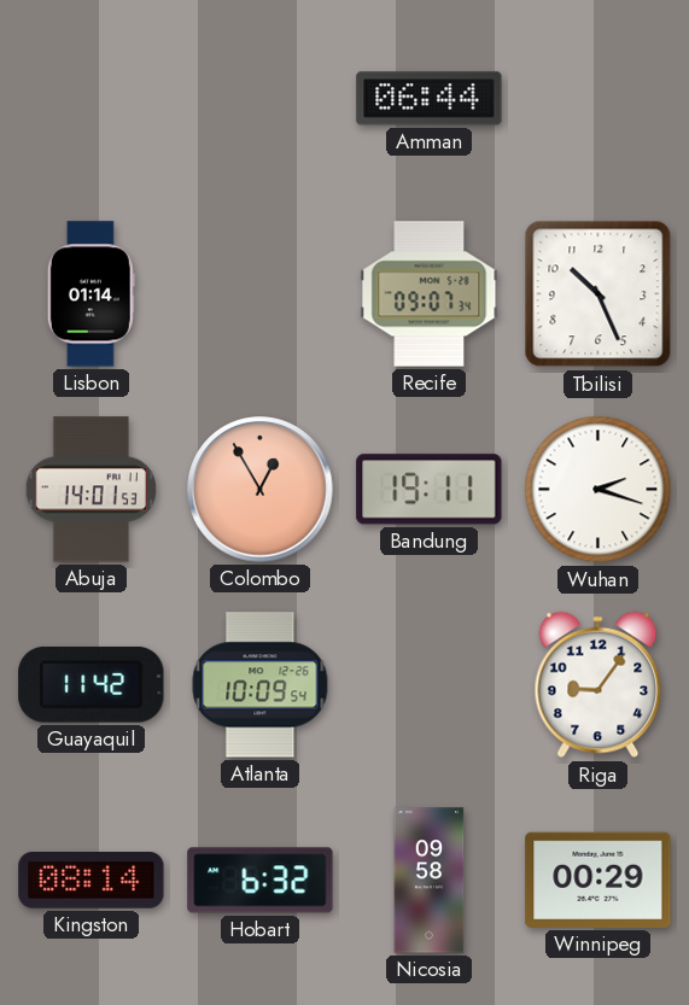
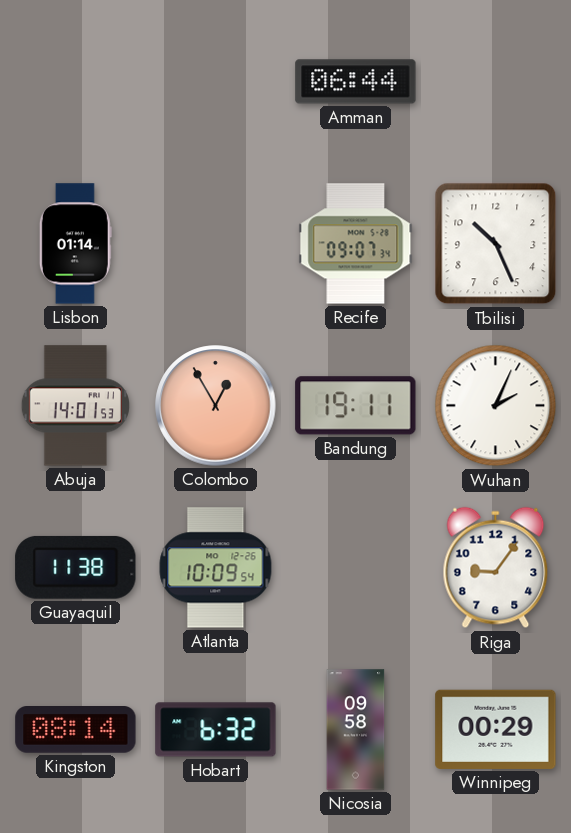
Wuhan: 2:18 -> 2:04
Guayaquil: 11:42 -> 11:38
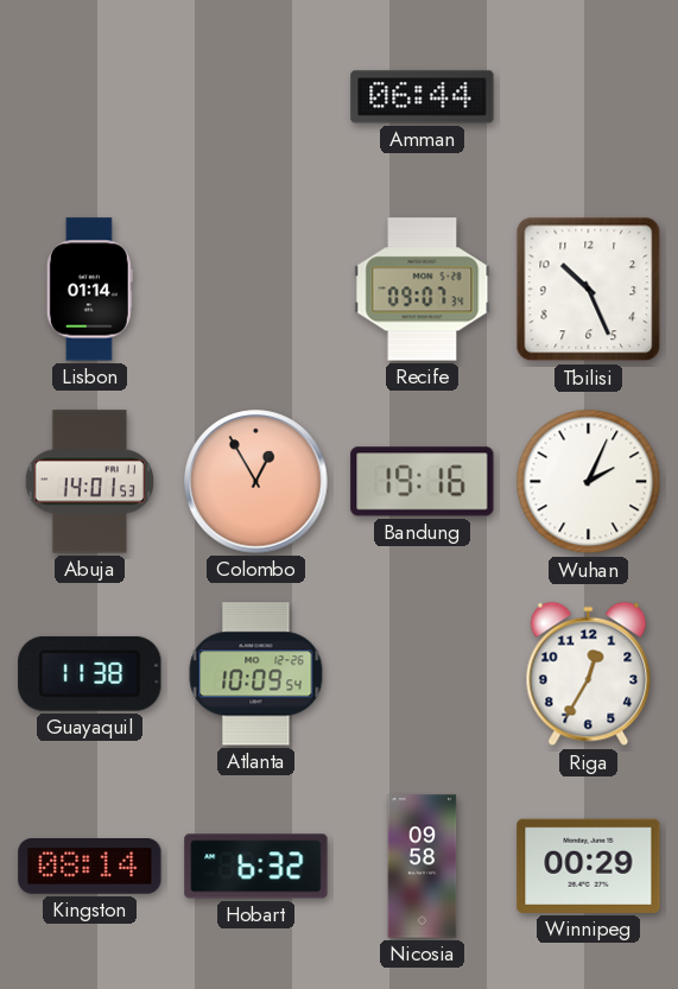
Bandung: 19:11 -> 19:16
Riga: 9:06 -> 12:35
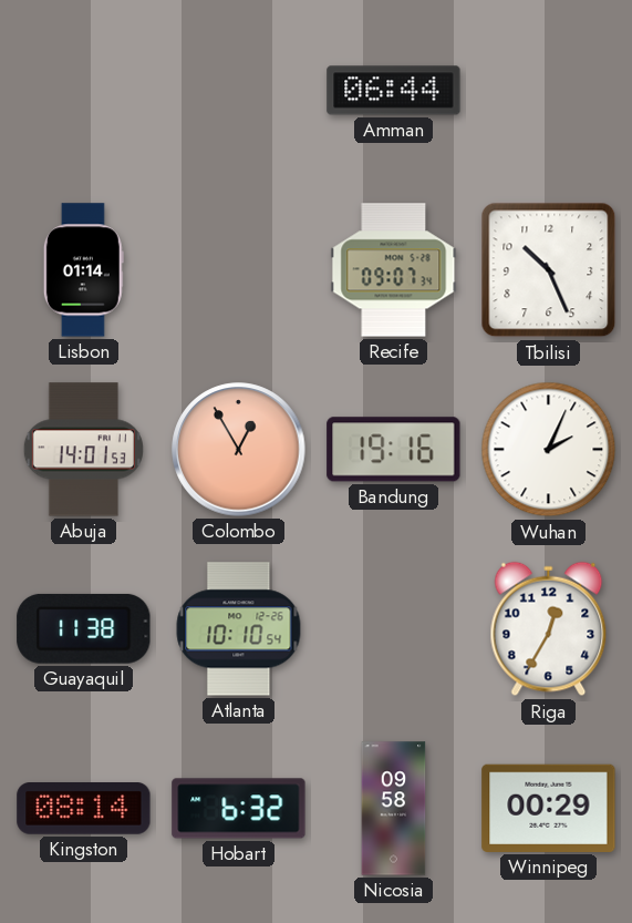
Atlanta: 10:09 -> 10:10
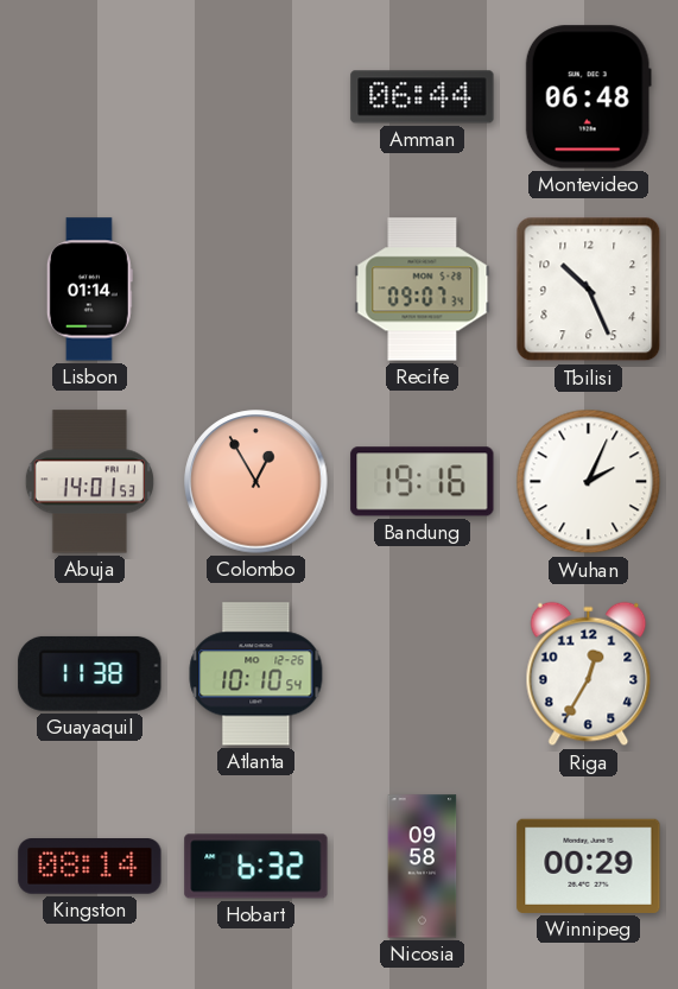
Montevideo: none -> 06:48
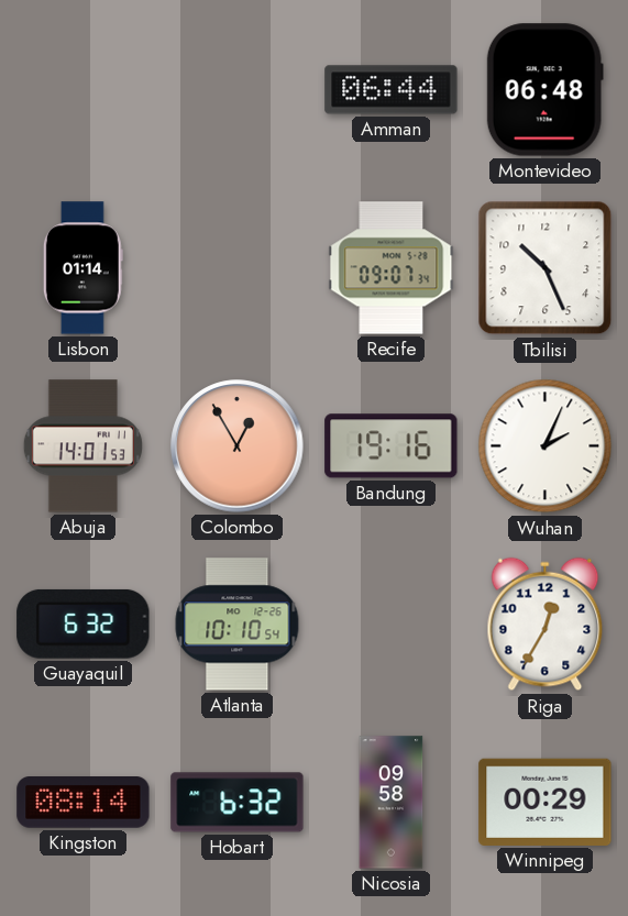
Guayaquil: 11:38 -> 6:32
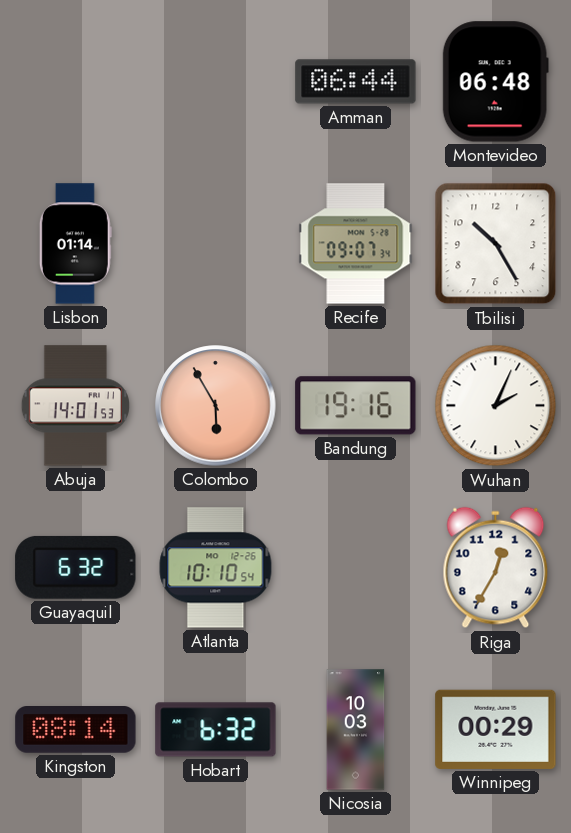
Tbilisi: 10:26 -> 10:25
Colombo: 12:55 -> 5:55
Nicosia: 09:58 -> 10:03
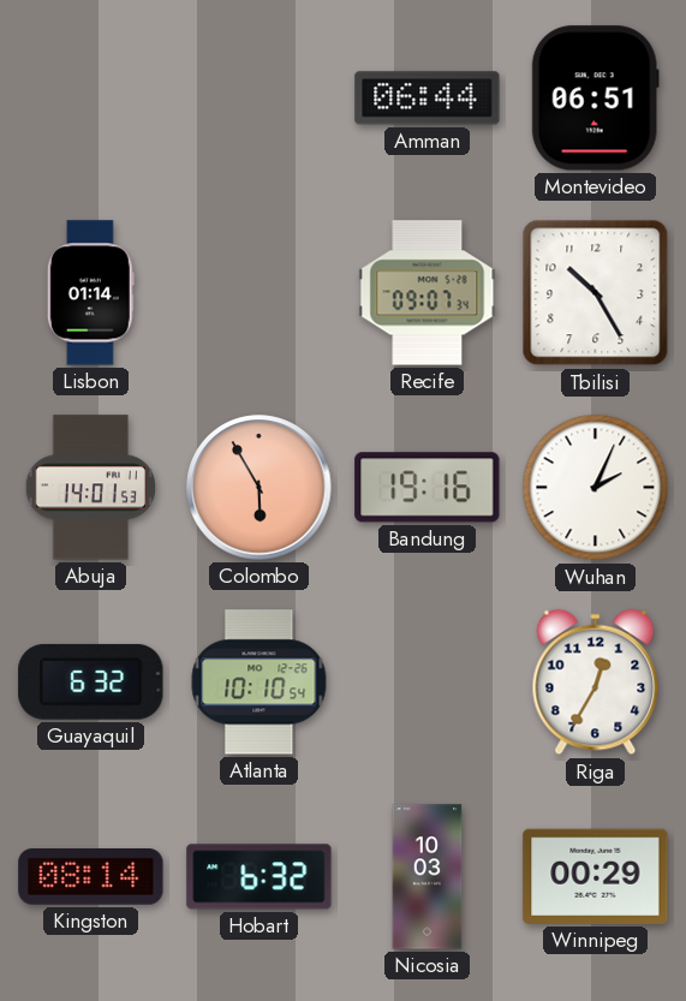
Montevideo: 06:48 -> 06:51
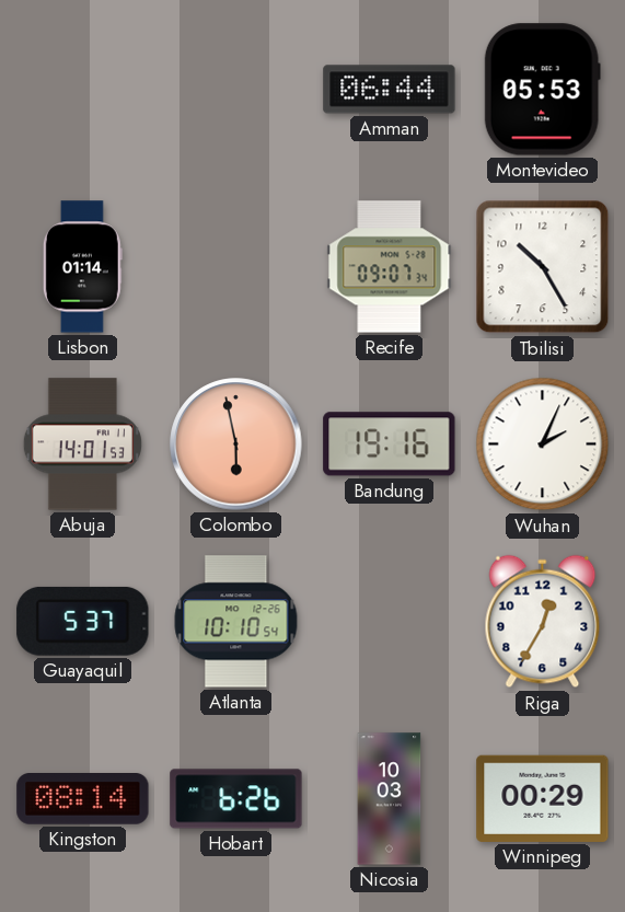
Montevideo: 06:51 -> 05:53
Colombo: 5:55 -> 5:58
Guayaquil: 6:32 -> 5:37
Hobart: 6:32 -> 6:26
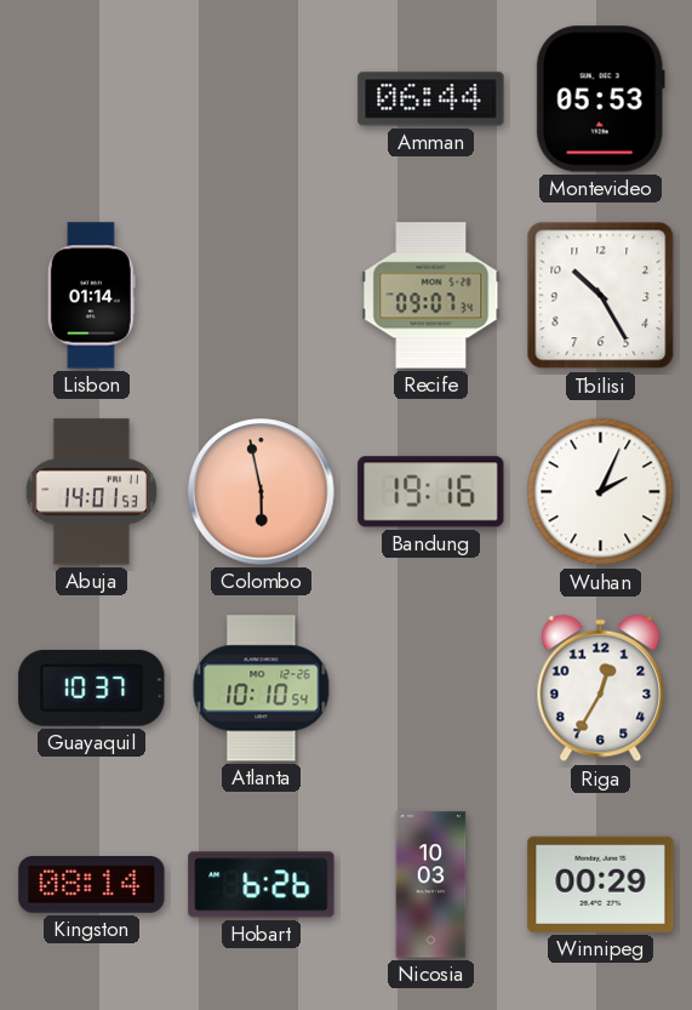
Guayaquil: 5:37 -> 10:37
